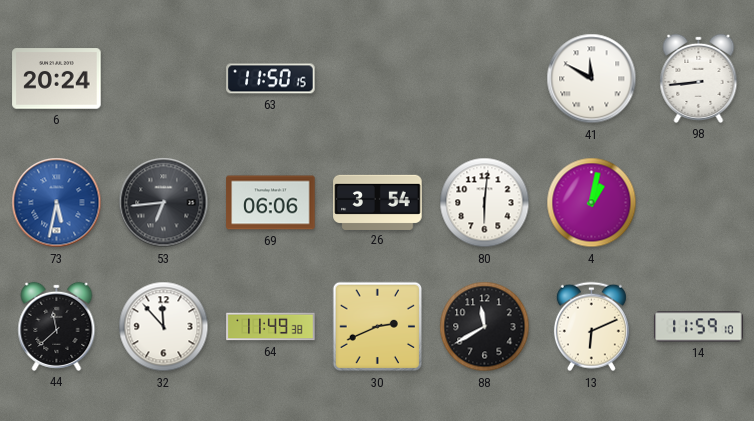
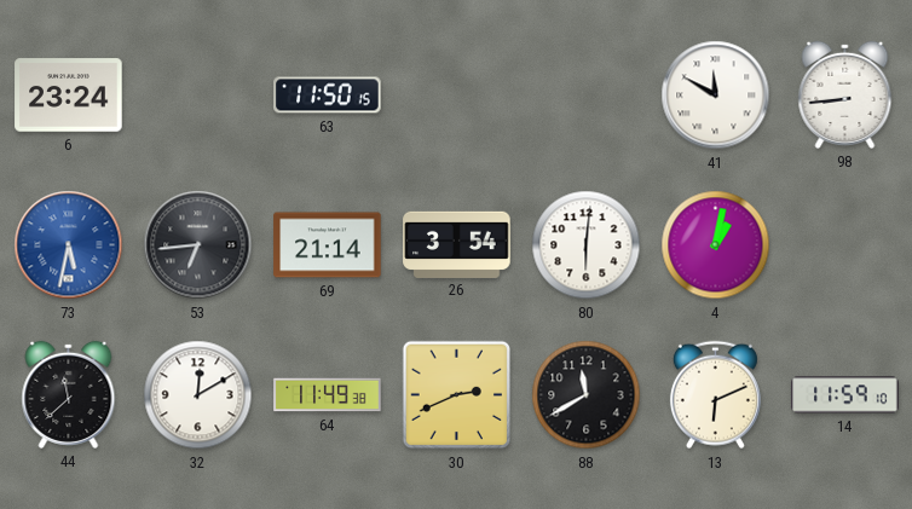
6: 20:24 -> 23:24
69: 06:06 -> 21:14
32: 11:53 -> 12:10
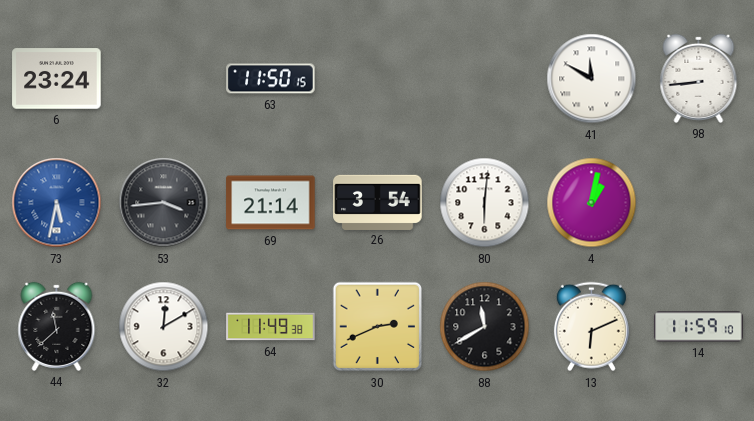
53: 6:44 -> 3:44
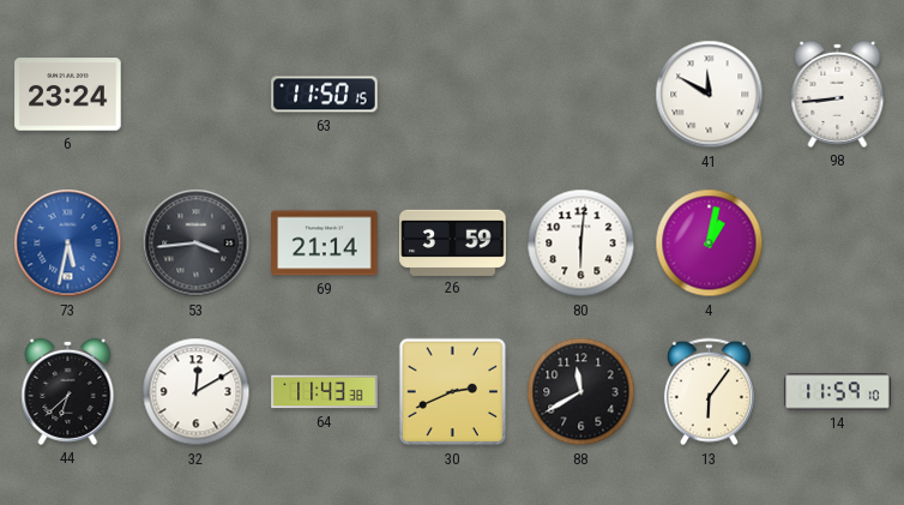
26: 3:54 -> 3:59
44: 11:38 -> 6:38
64: 11:49 -> 11:43
13: 6:11 -> 6:06
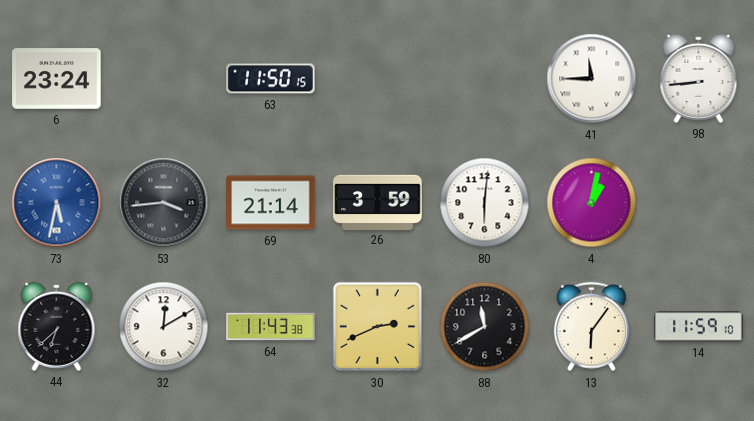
41: 11:50 -> 11:45
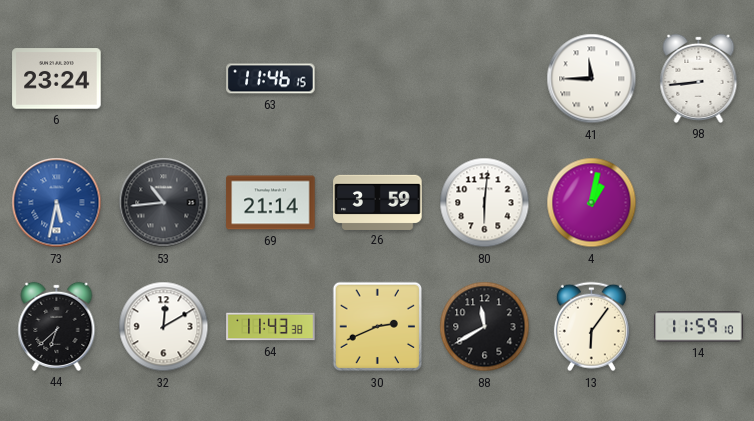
63: 11:50 -> 11:46
53: 3:44 -> 10:44
